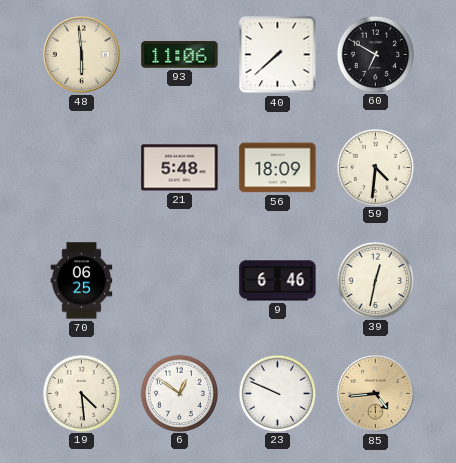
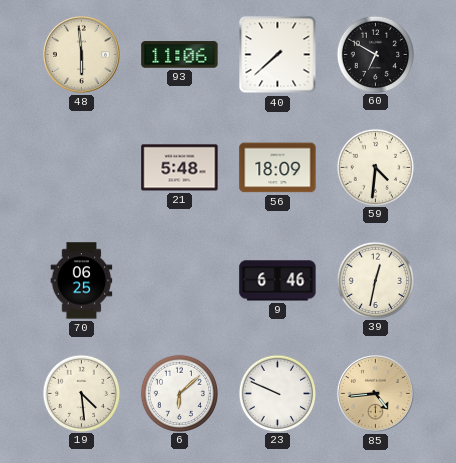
6: 12:51 -> 6:08
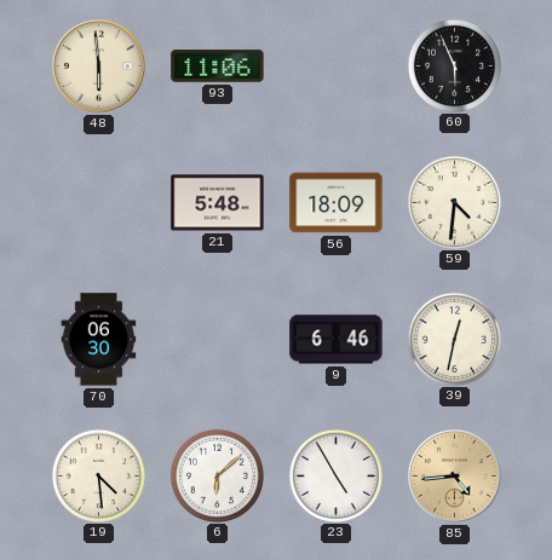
40: 7:38 -> none
60: 6:50 -> 5:56
70: 06:25 -> 06:30
23: 9:49 -> 4:55
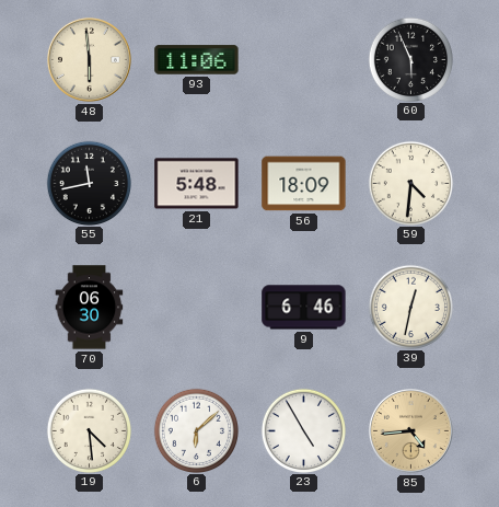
55: none -> 11:43
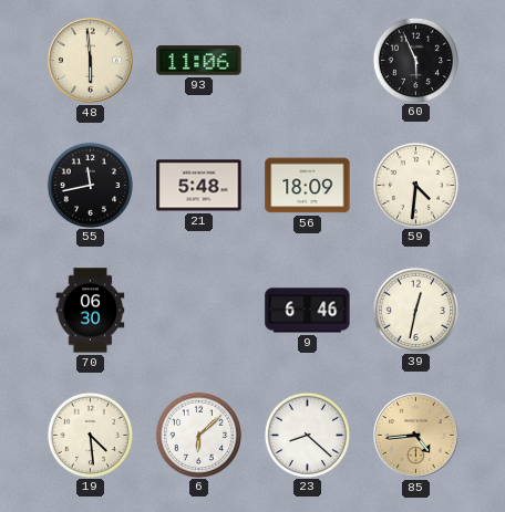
23: 4:55 -> 8:22
